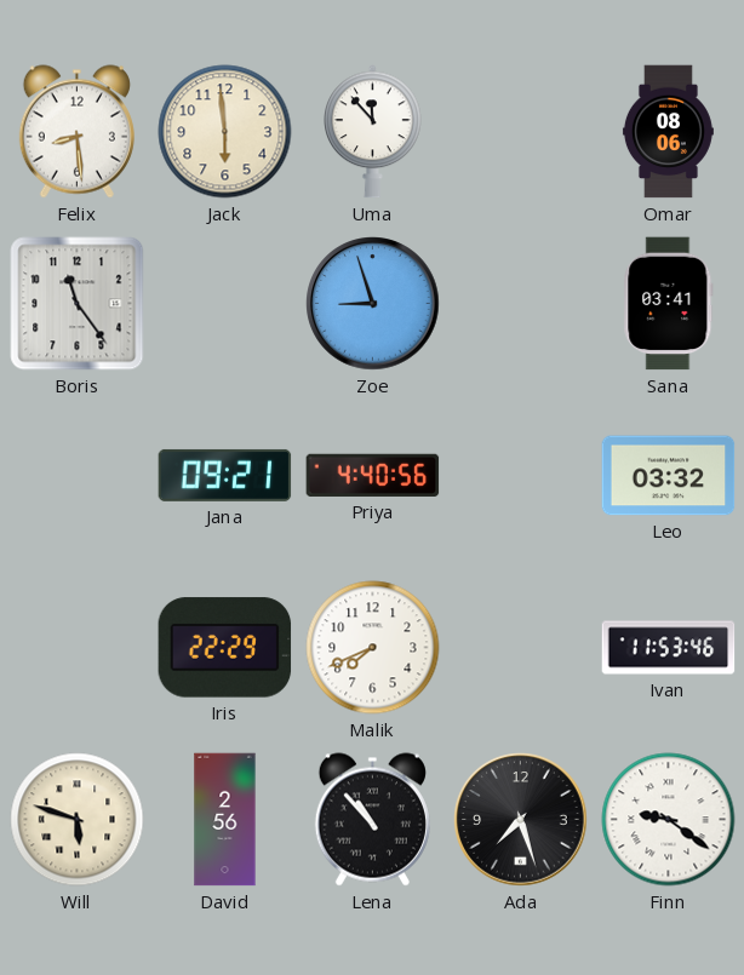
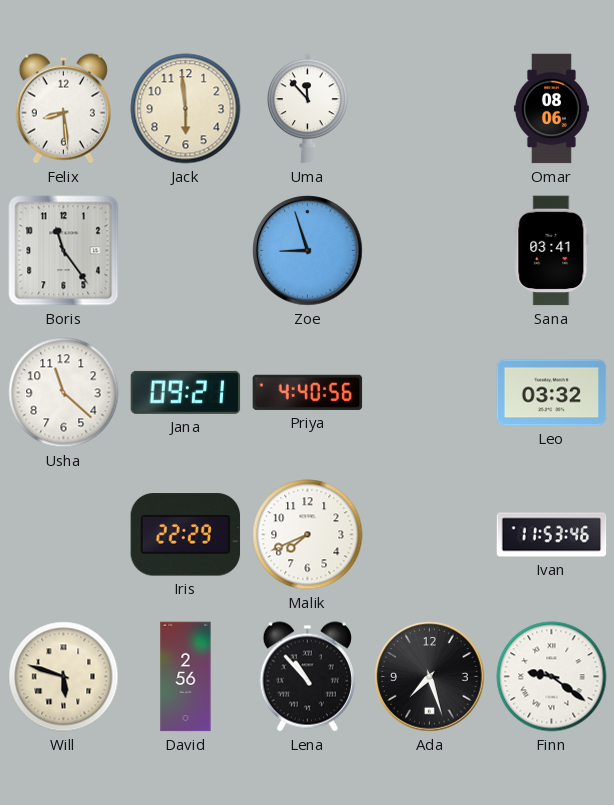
Usha: none -> 11:22
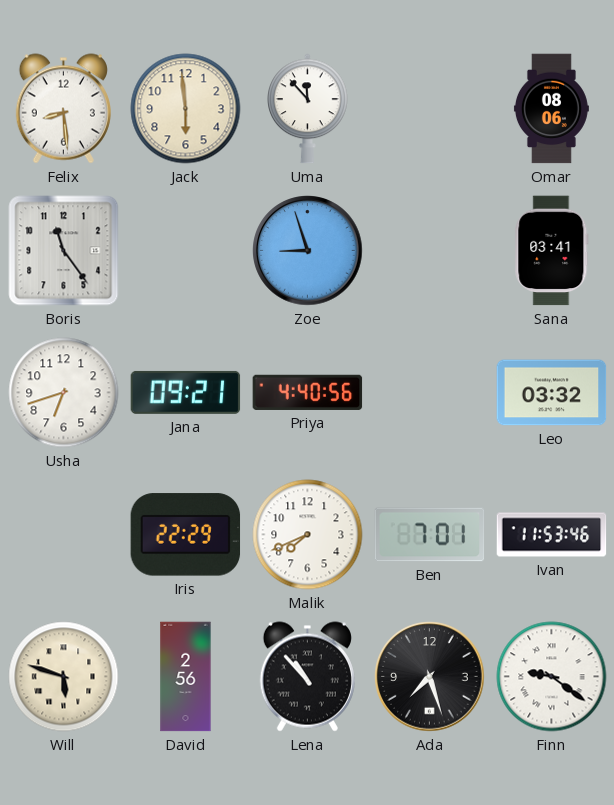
Usha: 11:22 -> 6:42
Ben: none -> 7:01
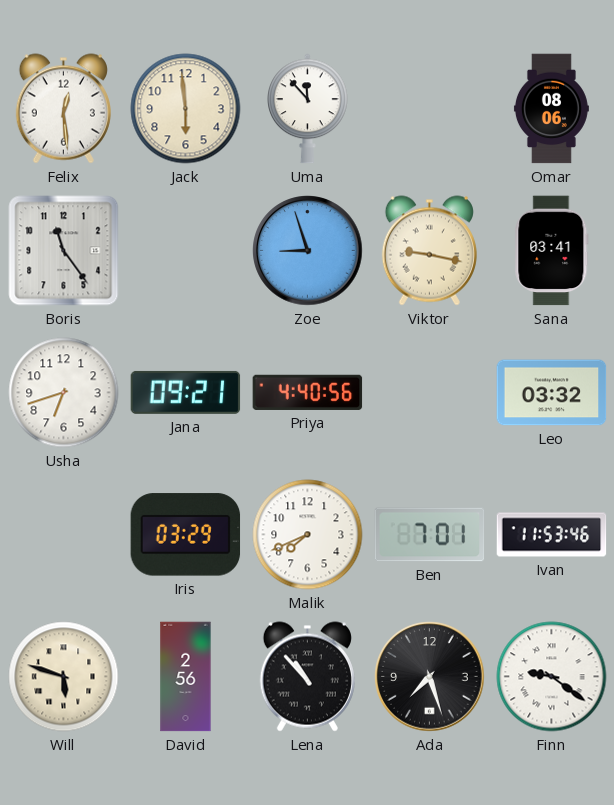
Felix: 8:29 -> 12:29
Viktor: none -> 9:17
Iris: 22:29 -> 03:29
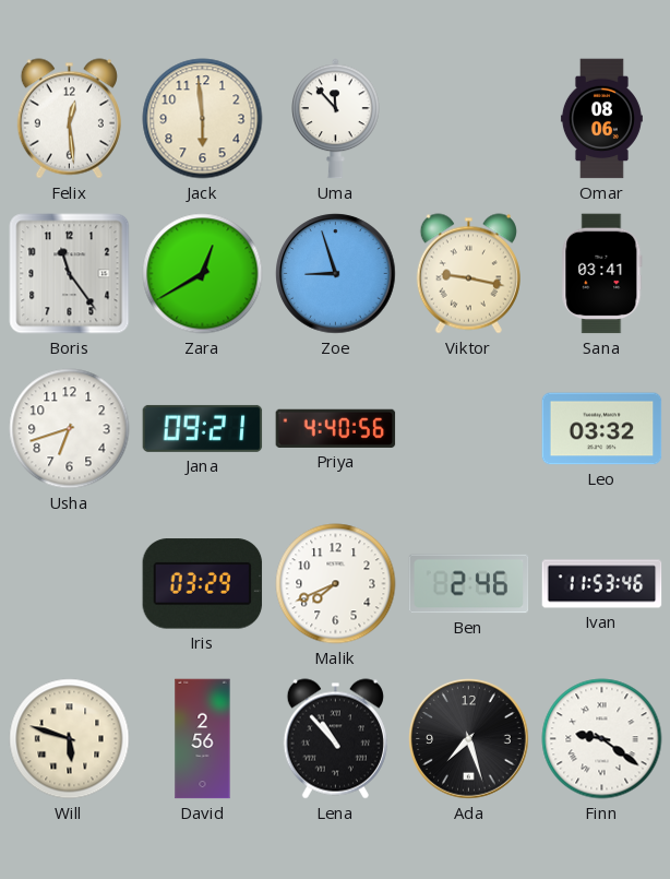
Zara: none -> 12:40
Ben: 7:01 -> 2:46
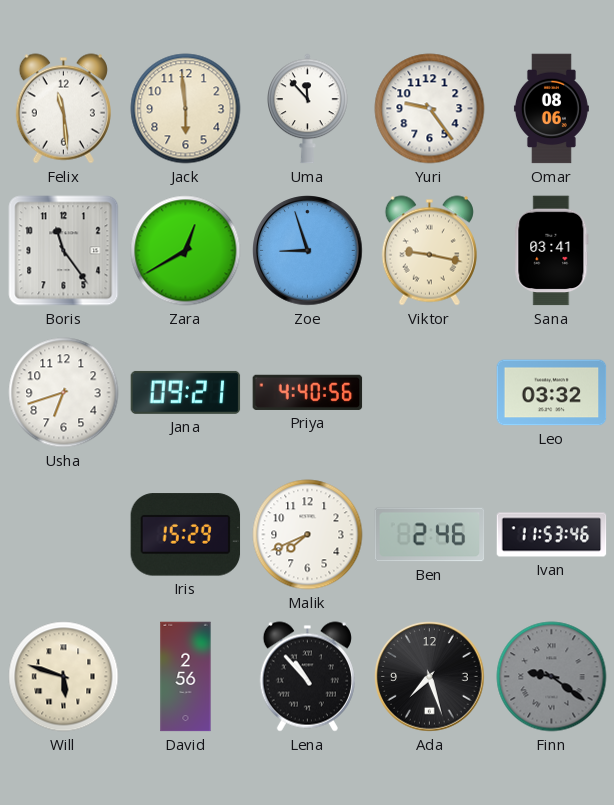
Felix: 12:29 -> 11:29
Yuri: none -> 9:24
Iris: 03:29 -> 15:29
Finn dial: white -> grey
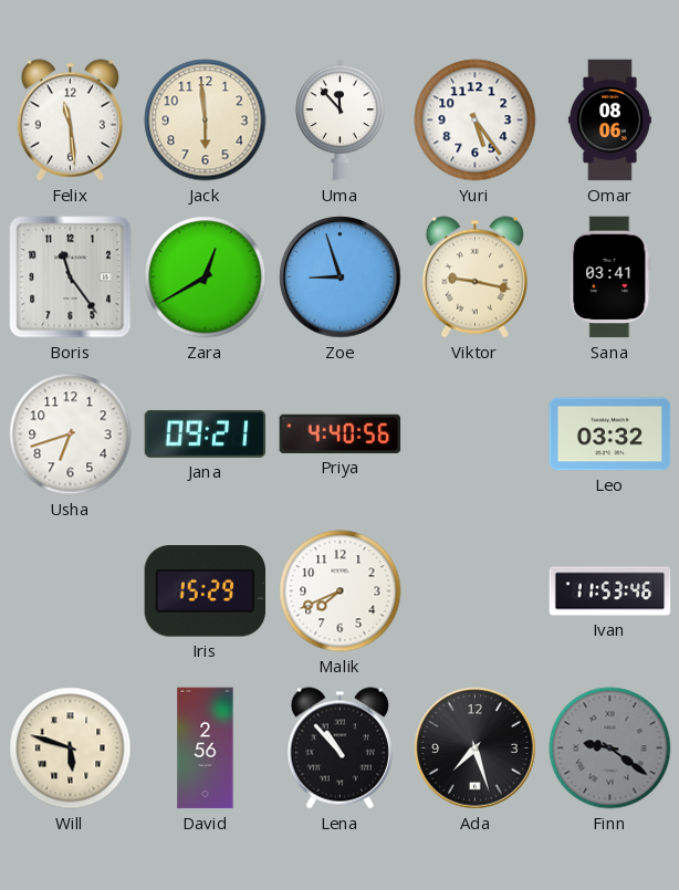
Yuri: 9:24 -> 5:24
Ben: 2:46 -> none
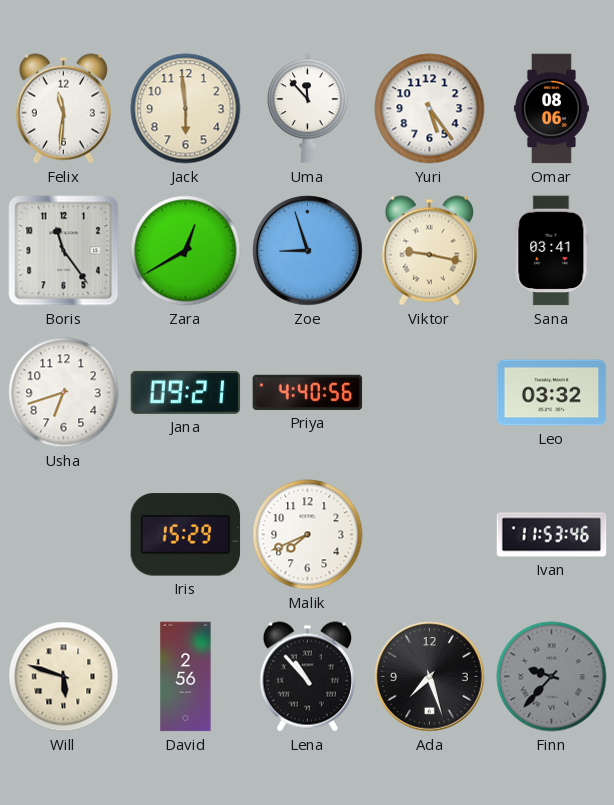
Felix: 11:29 -> 11:31
Finn: 9:21 -> 9:37
